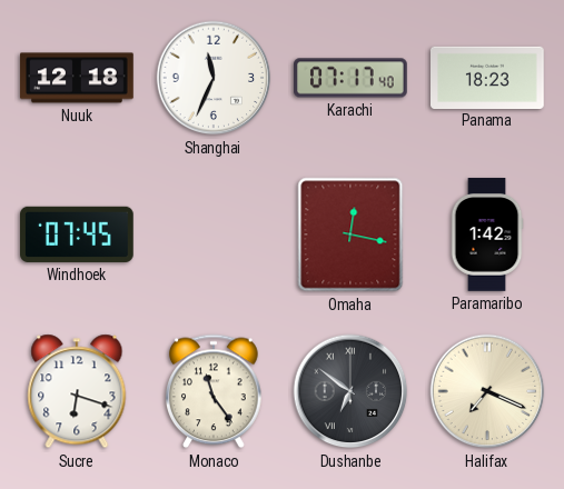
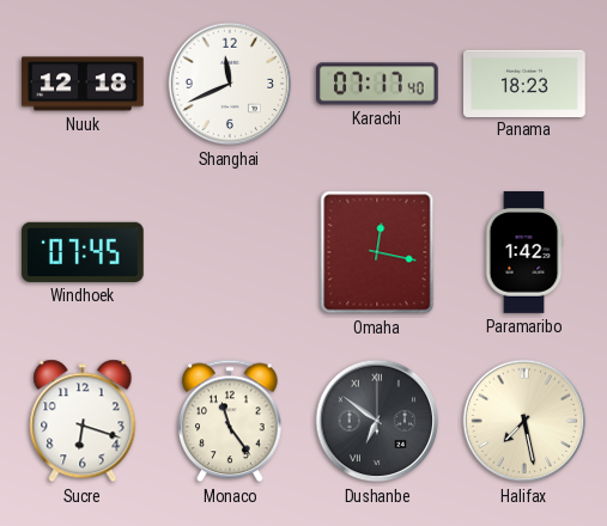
Shanghai: 11:34 -> 11:41
Halifax: 7:19 -> 7:28
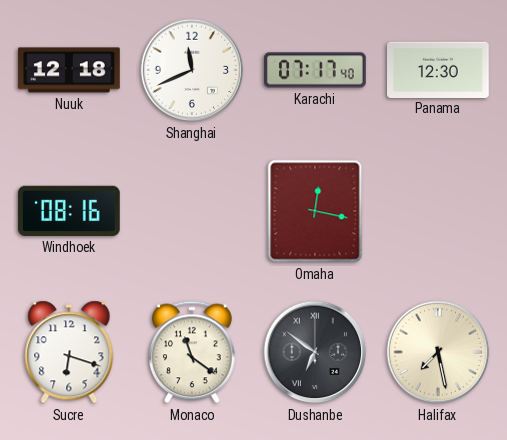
Panama: 18:23 -> 12:30
Windhoek: 07:45 -> 08:16
Paramaribo: 1:42 -> none
Monaco: 11:24 -> 11:21
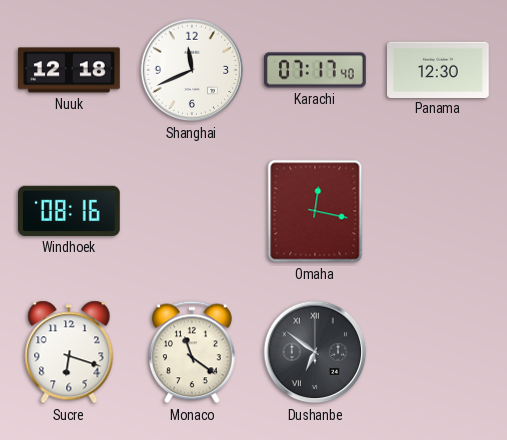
Halifax: 7:28 -> none
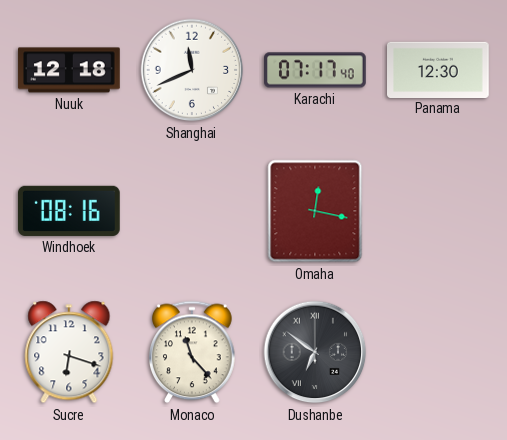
Monaco: 11:21 -> 11:23
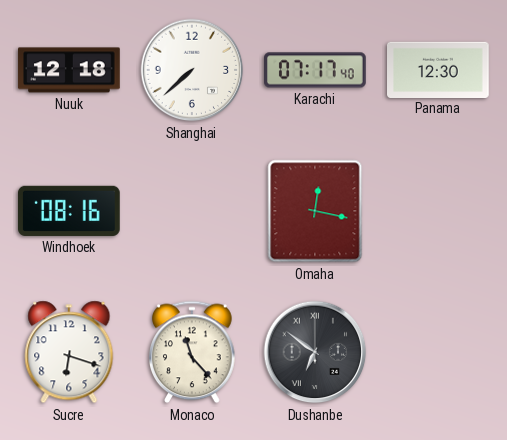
Shanghai: 11:41 -> 7:38
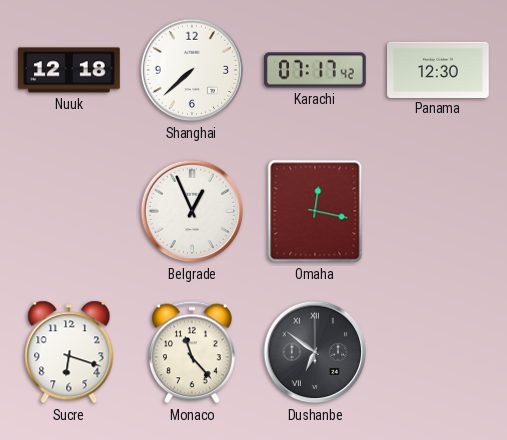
Karachi: 07:17:40 -> 07:17:42
Windhoek: 08:16 -> none
Belgrade: none -> 12:56
